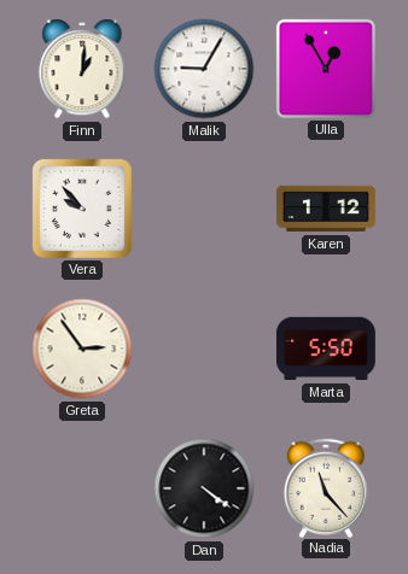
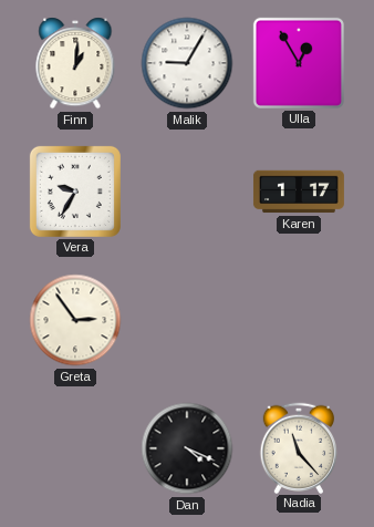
Vera: 9:53 -> 9:35
Karen: 1:12 -> 1:17
Marta: 5:50 -> none
Dan: 4:21 -> 4:19
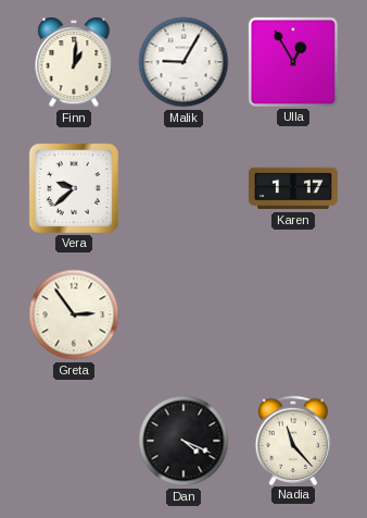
Vera: 9:35 -> 9:38
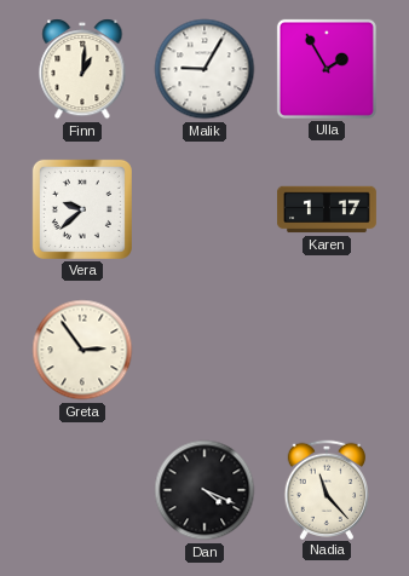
Ulla: 12:55 -> 1:55
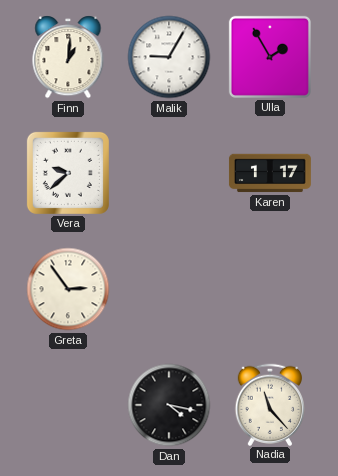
Dan: 4:19 -> 4:17
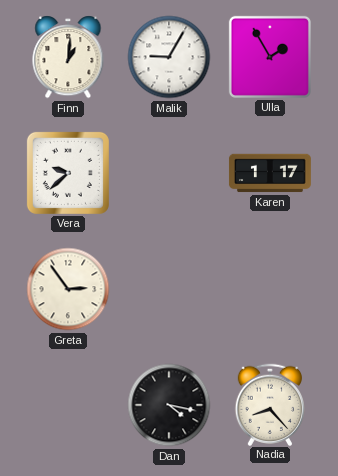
Nadia: 11:23 -> 8:23
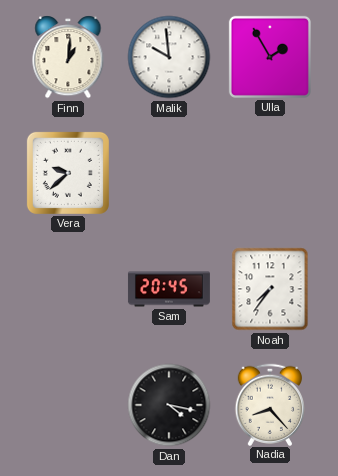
Malik: 9:05 -> 9:59
Karen: 1:17 -> none
Greta: 2:54 -> none
Sam: none -> 20:45
Noah: none -> 7:36
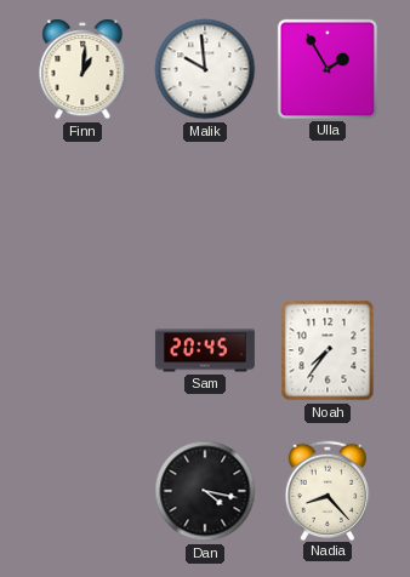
Vera: 9:38 -> none
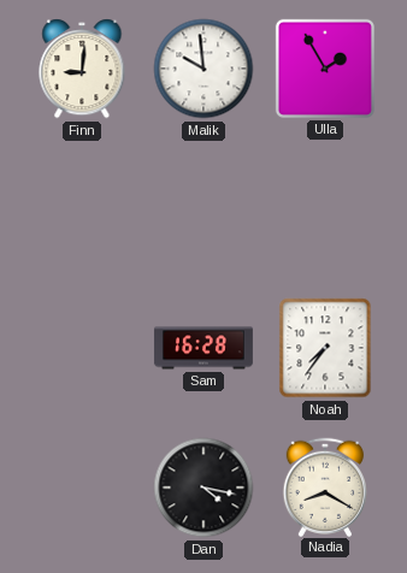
Finn: 1:01 -> 9:01
Sam: 20:45 -> 16:28
Nadia: 8:23 -> 8:20
